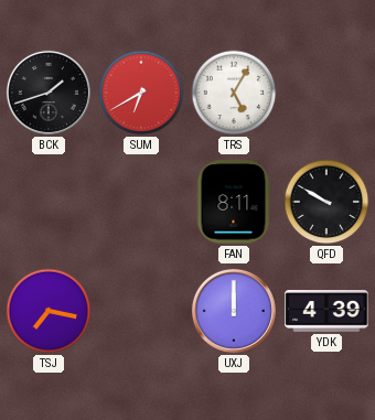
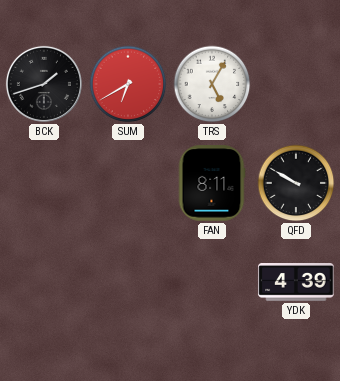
TSJ: 7:17 -> none
UXJ: 12:00 -> none
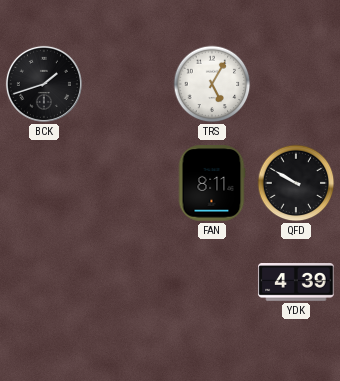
SUM: 6:40 -> none
